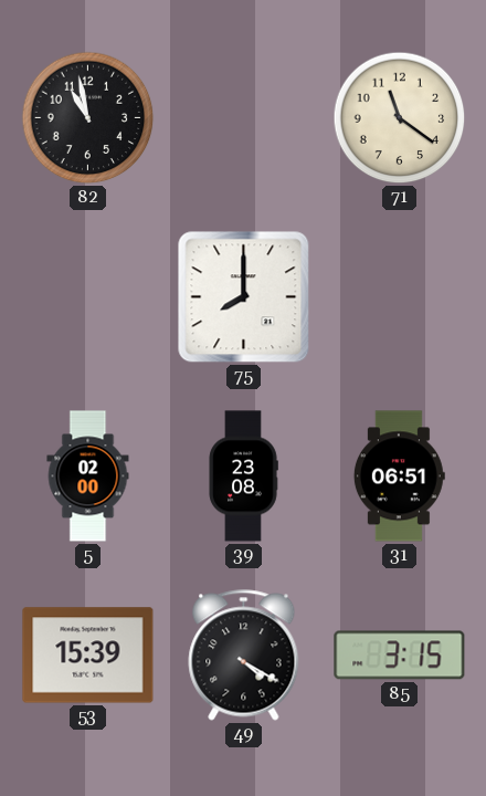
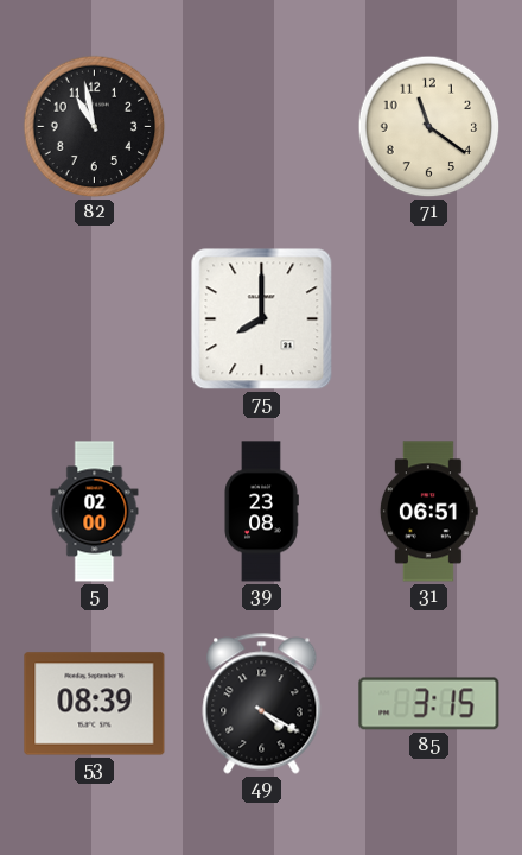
53: 15:39 -> 08:39
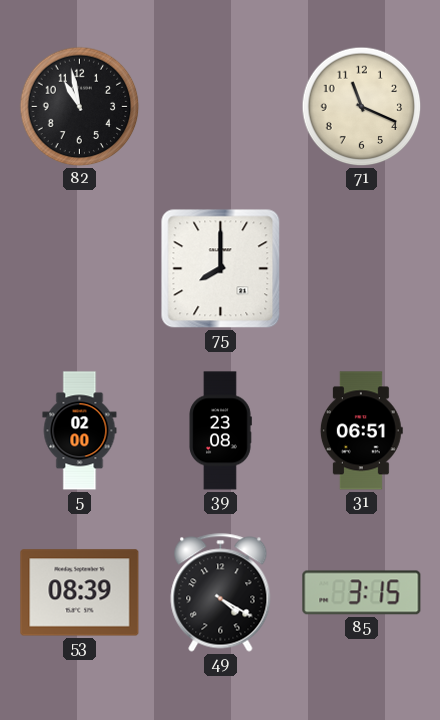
71: 11:21 -> 11:19
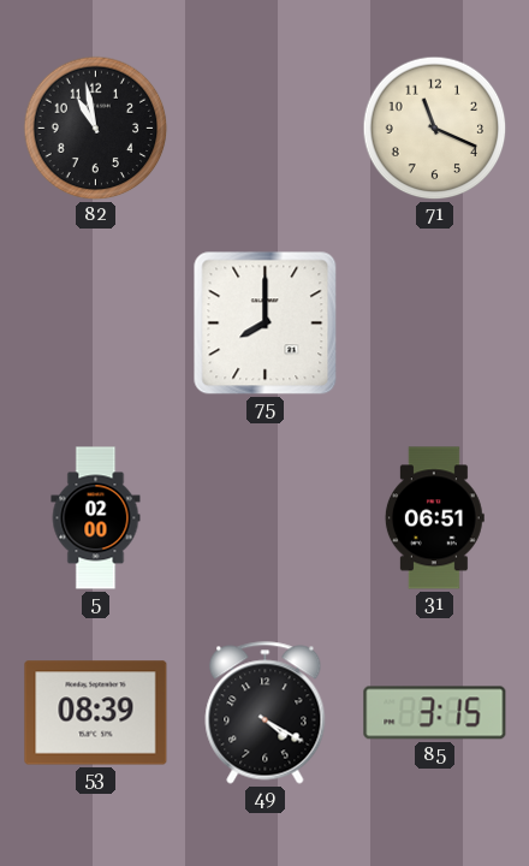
39: 23:08 -> none
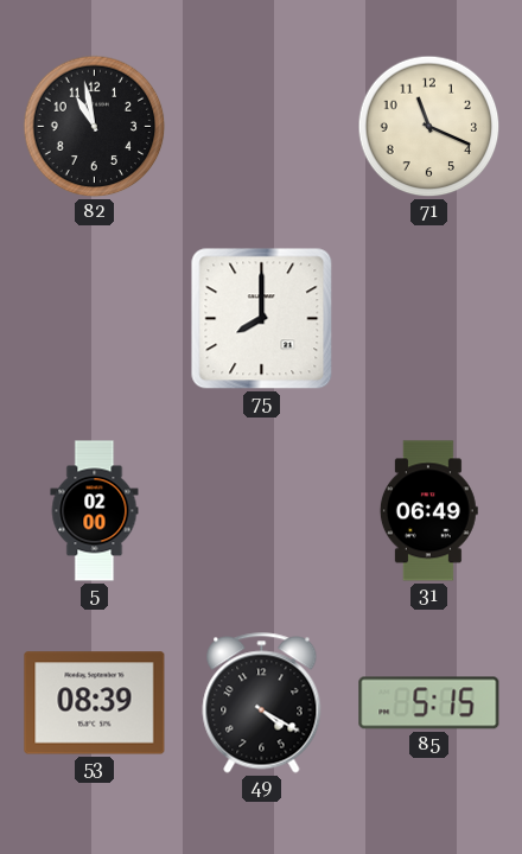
31: 06:51 -> 06:49
85: 3:15 -> 5:15
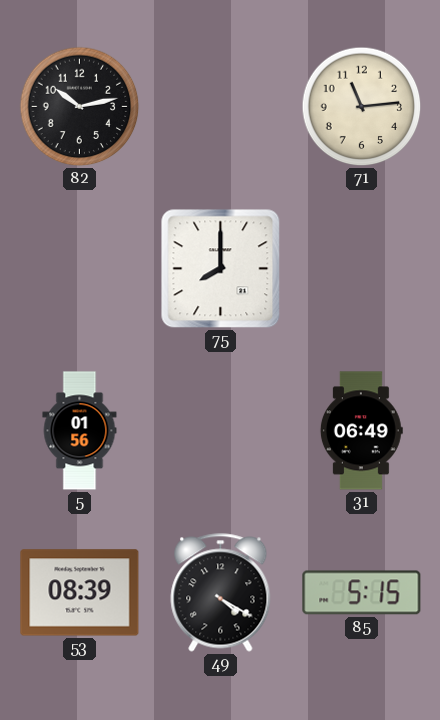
82: 10:58 -> 10:13
71: 11:19 -> 11:14
5: 02:00 -> 01:56
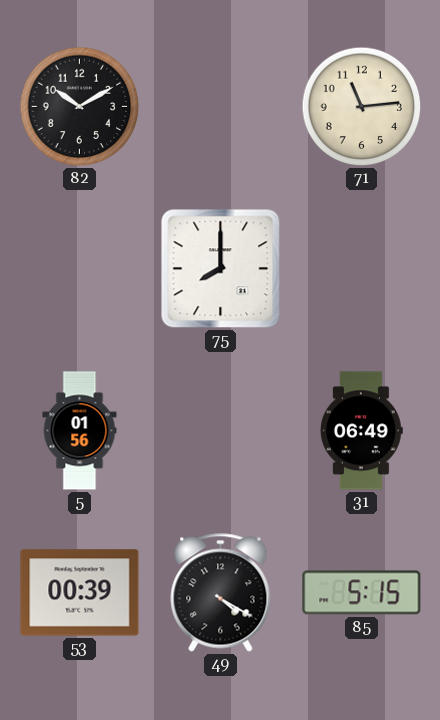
82: 10:13 -> 10:10
53: 08:39 -> 00:39
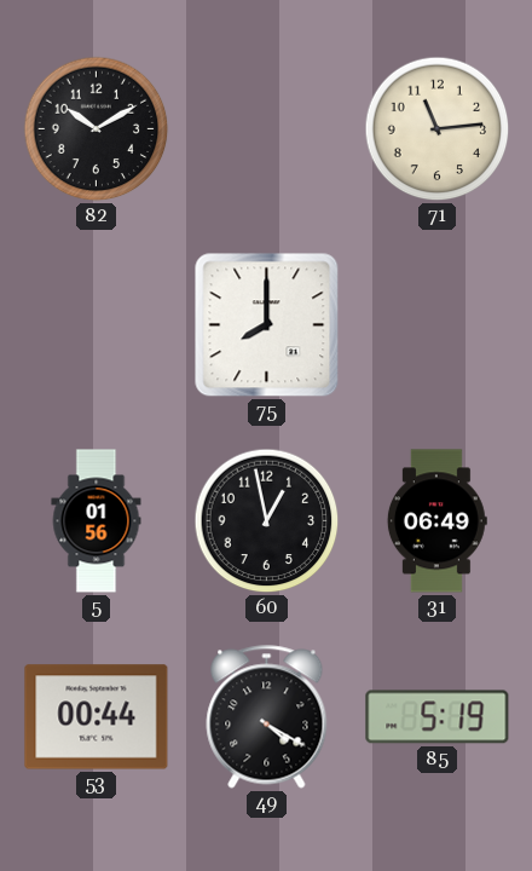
60: none -> 12:58
53: 00:39 -> 00:44
85: 5:15 -> 5:19
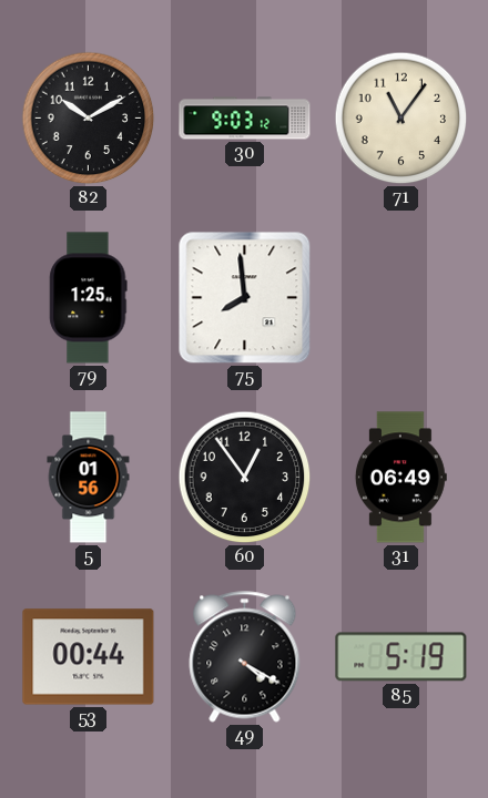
30: none -> 9:03
71: 11:14 -> 11:06
79: none -> 1:25
75: 8:00 -> 7:59
60: 12:58 -> 12:54
